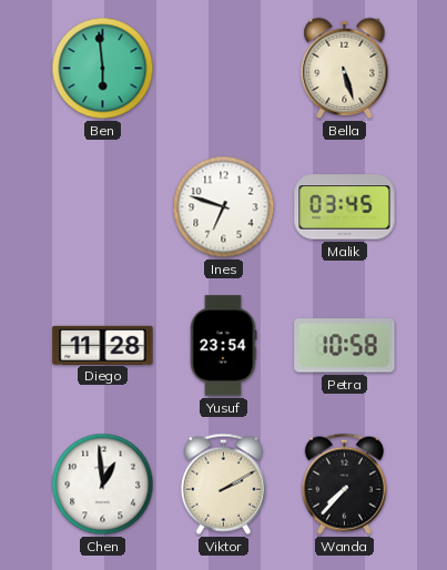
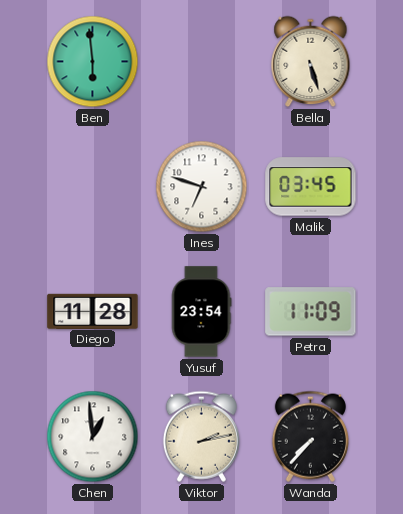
Petra: 10:58 -> 11:09
Viktor: 2:10 -> 2:13
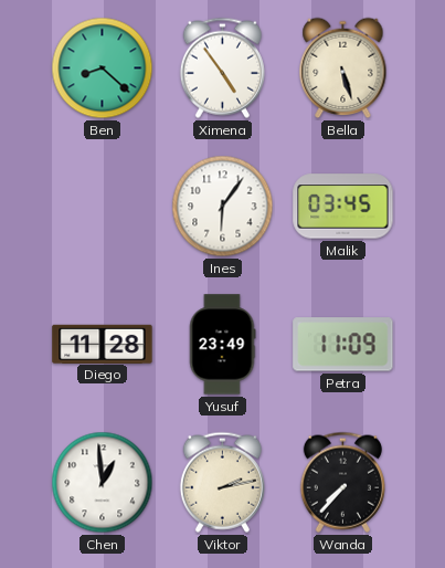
Ben: 5:59 -> 8:22
Ximena: none -> 4:54
Ines: 6:48 -> 6:06
Yusuf: 23:54 -> 23:49
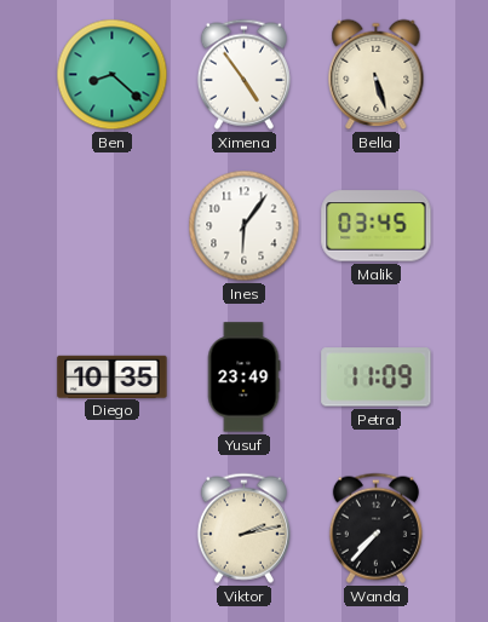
Diego: 11:28 -> 10:35
Chen: 12:59 -> none
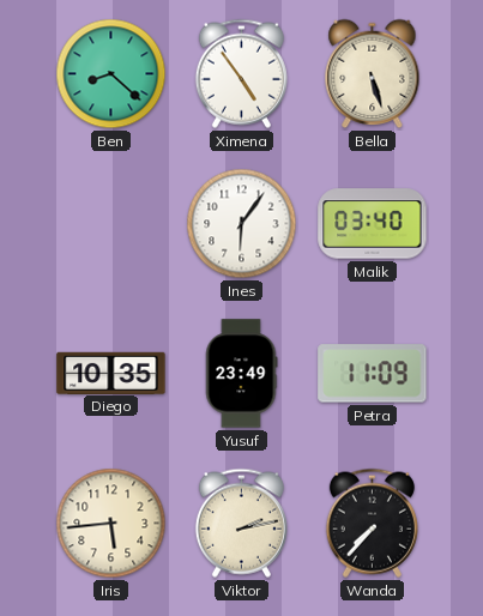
Malik: 03:45 -> 03:40
Iris: none -> 5:44
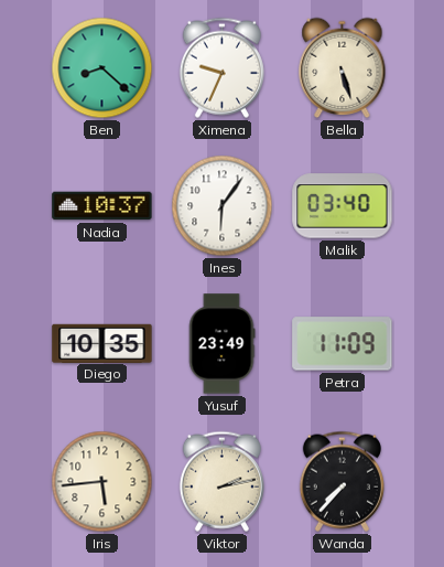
Ximena: 4:54 -> 9:34
Nadia: none -> 10:37
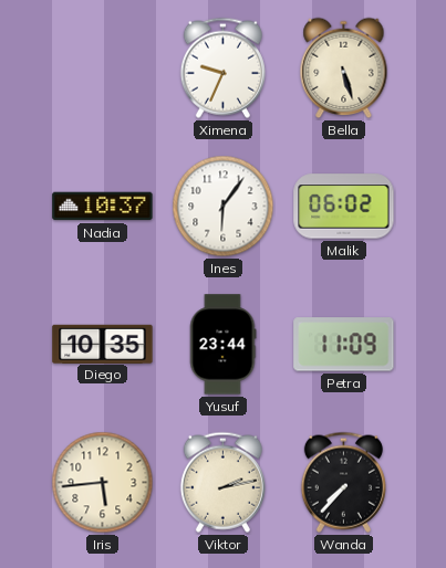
Ben: 8:22 -> none
Malik: 03:40 -> 06:02
Yusuf: 23:49 -> 23:44
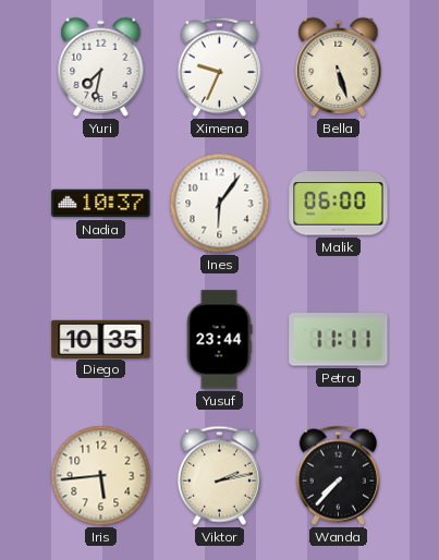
Yuri: none -> 7:32
Malik: 06:02 -> 06:00
Petra: 11:09 -> 11:11
